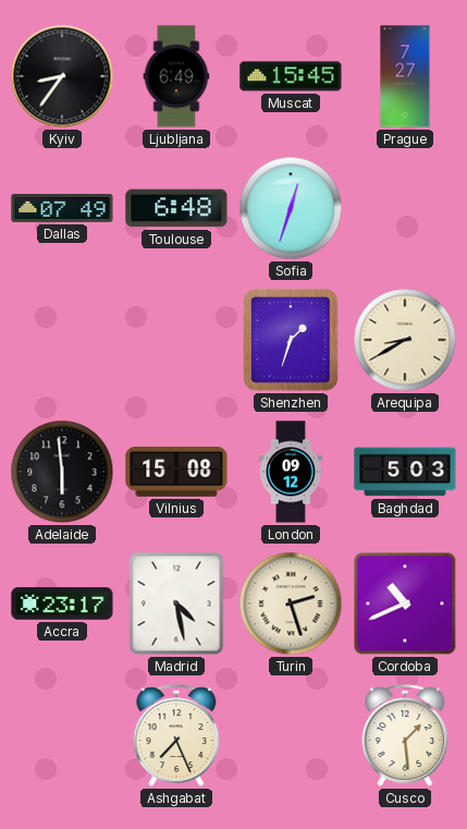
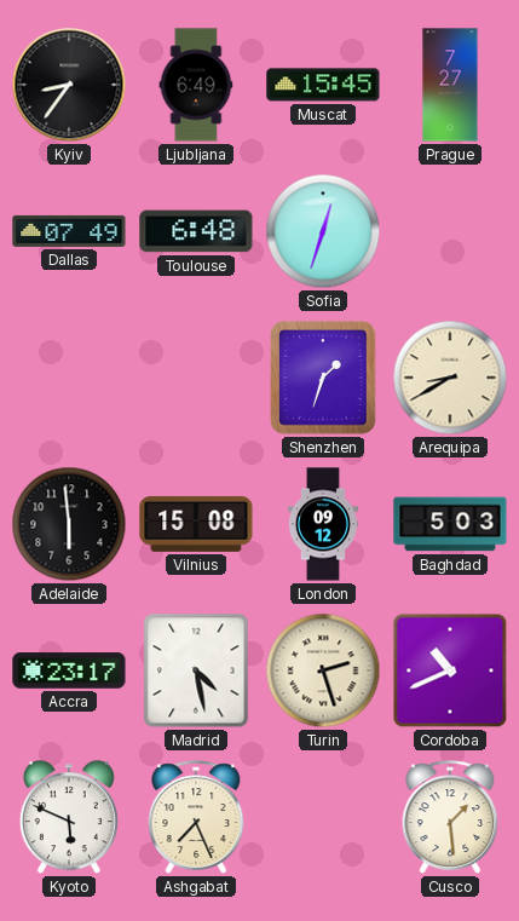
Kyoto: none -> 5:49
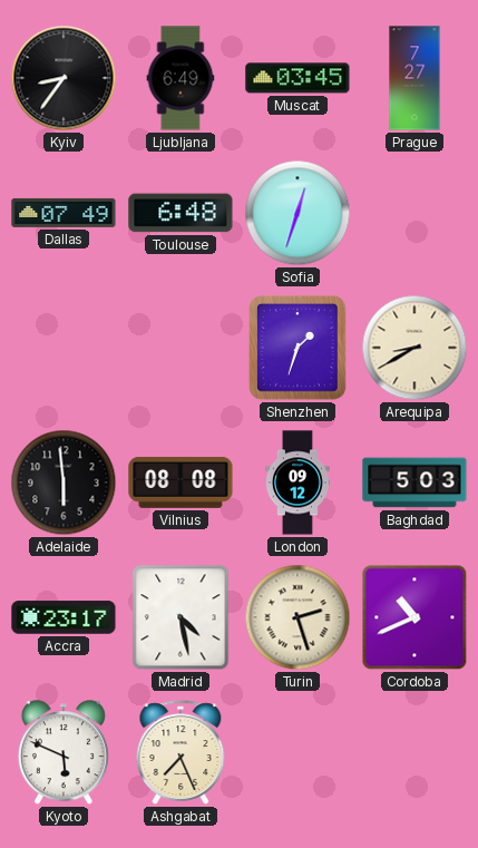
Muscat: 15:45 -> 03:45
Vilnius: 15:08 -> 08:08
Cusco: 1:29 -> none
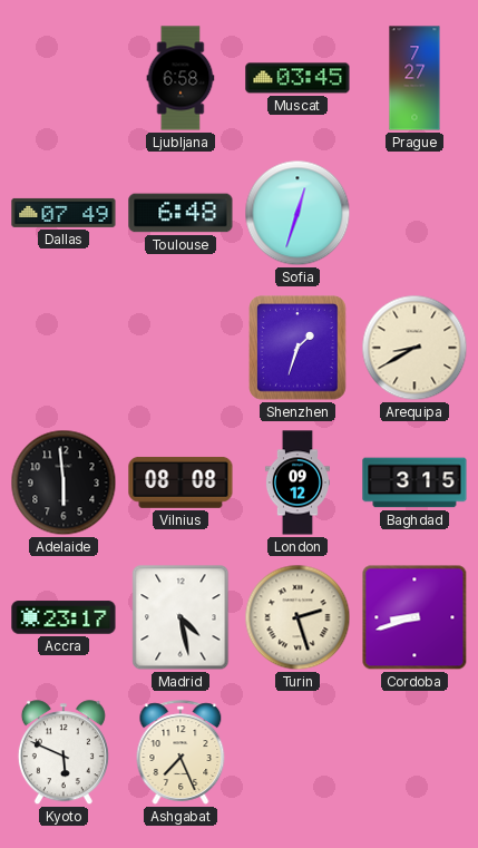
Kyiv: 8:36 -> none
Ljubljana: 6:49 -> 6:58
Baghdad: 5:03 -> 3:15
Cordoba: 10:41 -> 8:42
